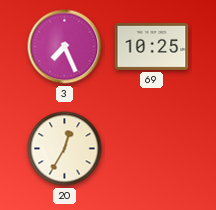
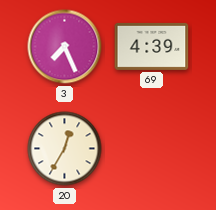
69: 10:25 -> 4:39
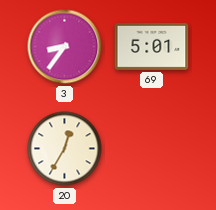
3: 7:26 -> 8:36
69: 4:39 -> 5:01
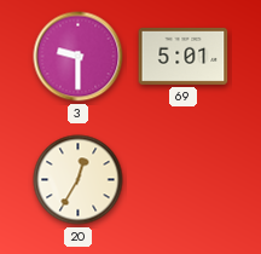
3: 8:36 -> 9:30
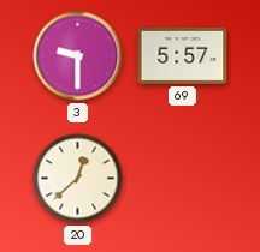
69: 5:01 -> 5:57
20: 12:35 -> 12:38
